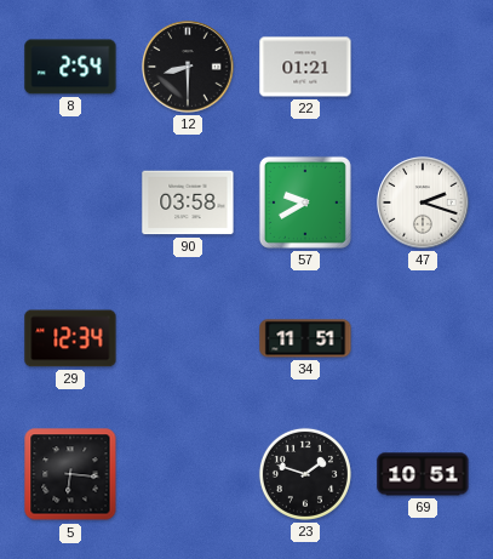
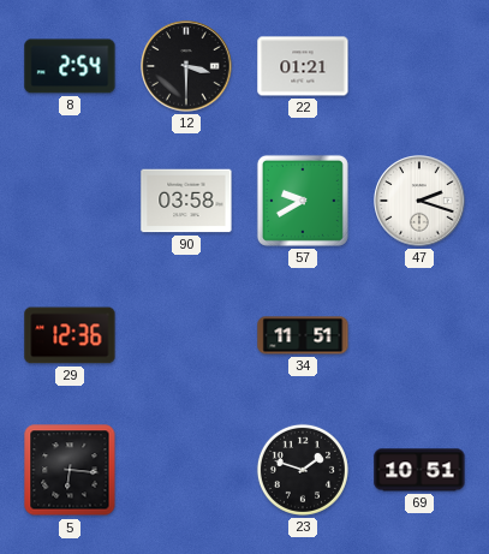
12: 8:30 -> 3:30
29: 12:34 -> 12:36
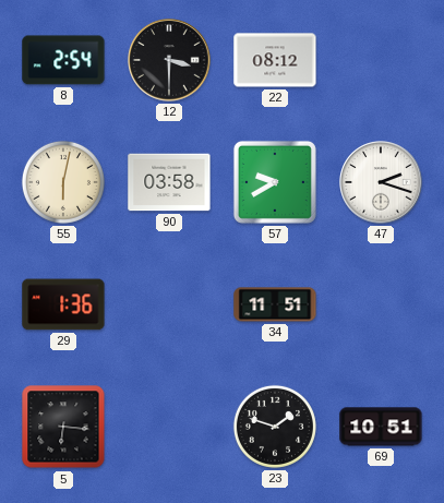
22: 01:21 -> 08:12
55: none -> 6:02
29: 12:36 -> 1:36
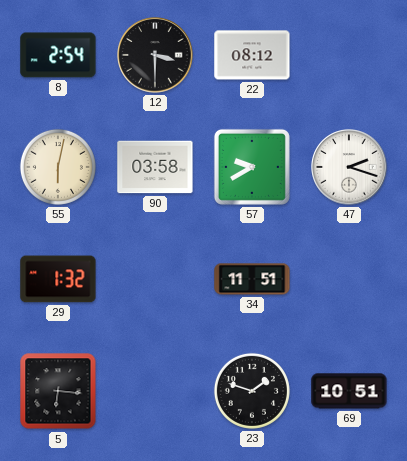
29: 1:36 -> 1:32
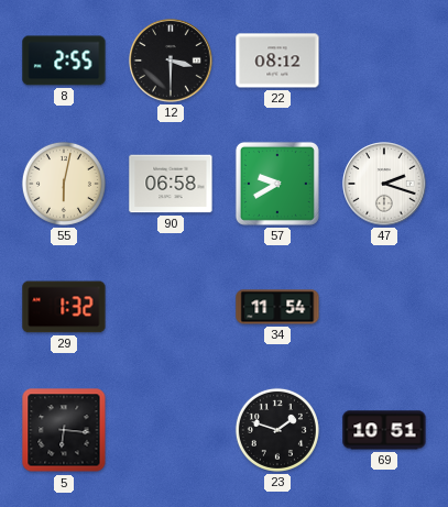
8: 2:54 -> 2:55
90: 03:58 -> 06:58
34: 11:51 -> 11:54
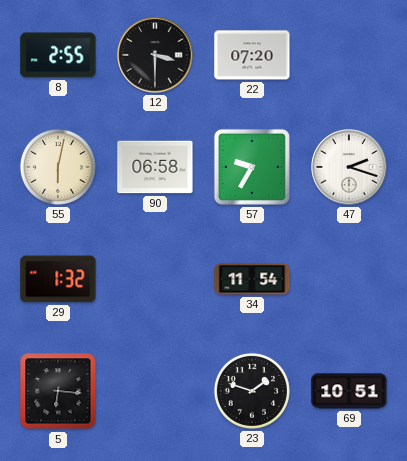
22: 08:12 -> 07:20
57: 9:40 -> 9:35
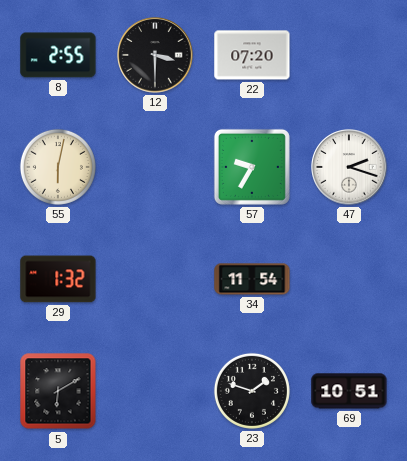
90: 06:58 -> none
5: 6:16 -> 6:10
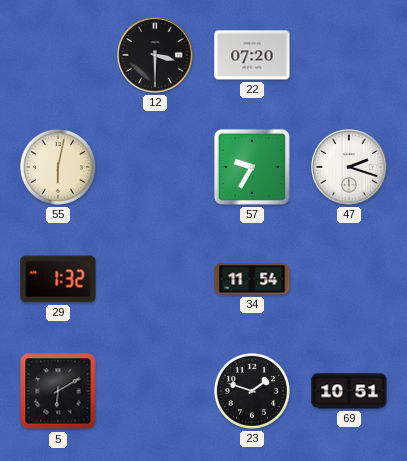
8: 2:55 -> none
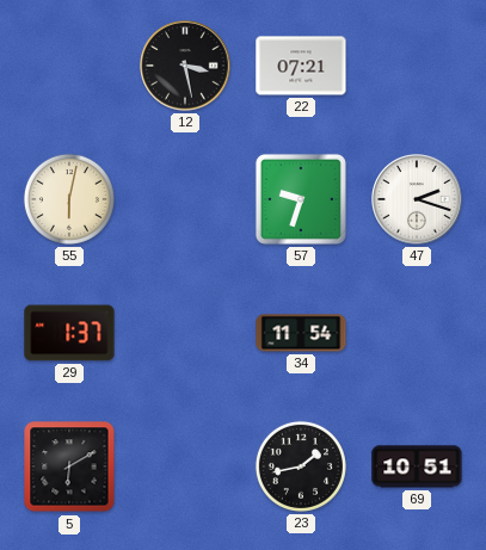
12: 3:30 -> 3:28
22: 07:20 -> 07:21
57: 9:35 -> 9:33
29: 1:32 -> 1:37
23: 1:48 -> 1:43
